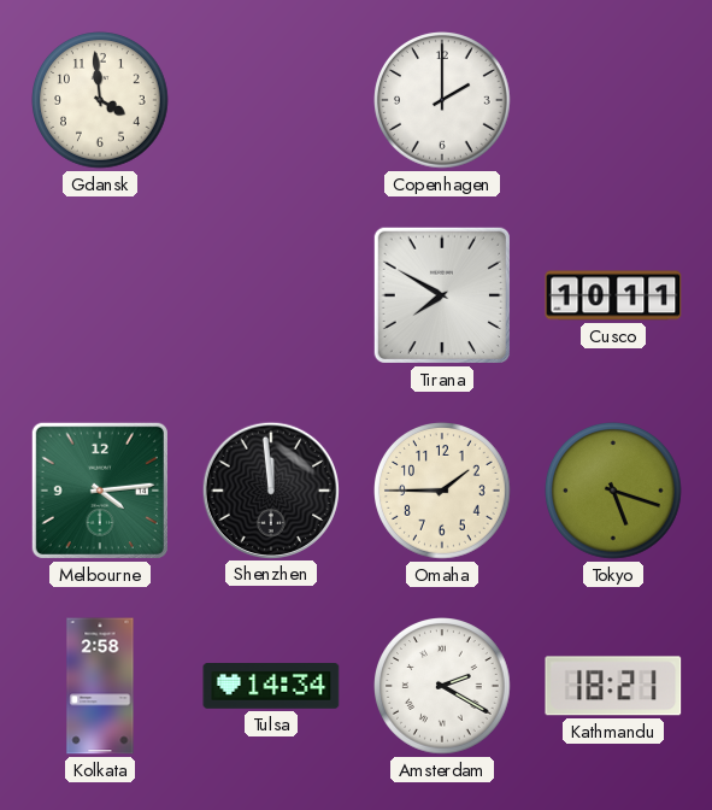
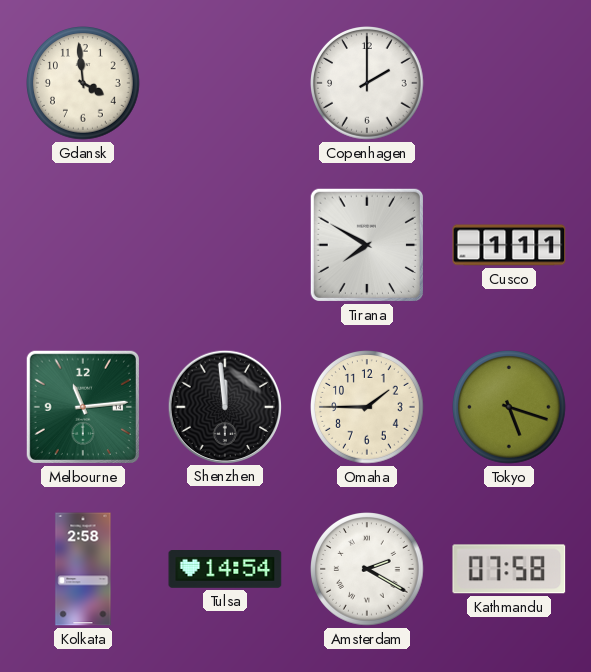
Cusco: 10:11 -> 1:11
Melbourne: 4:14 -> 11:14
Tulsa: 14:34 -> 14:54
Kathmandu: 18:21 -> 07:58
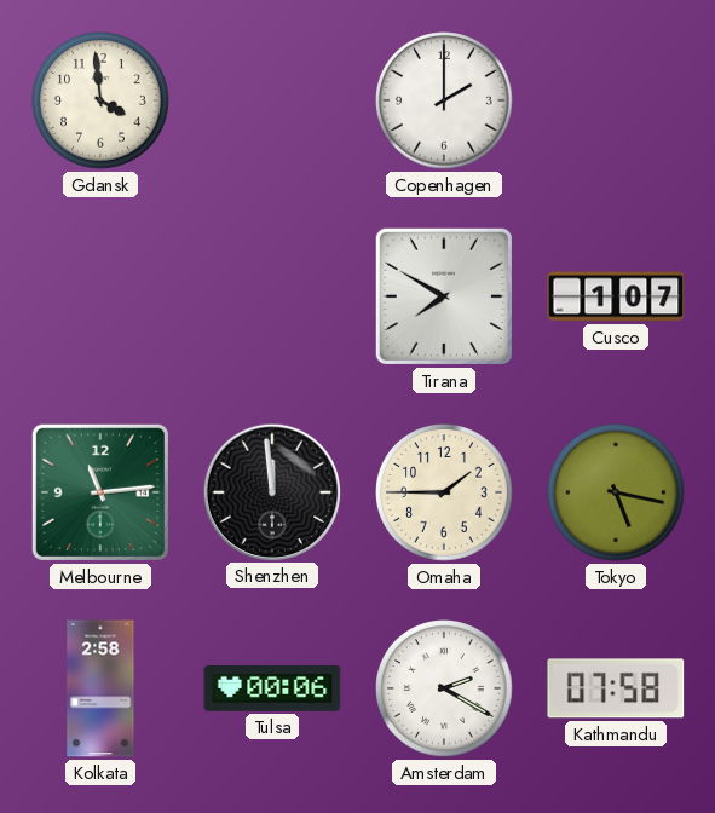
Cusco: 1:11 -> 1:07
Tokyo: 5:18 -> 5:17
Tulsa: 14:54 -> 00:06
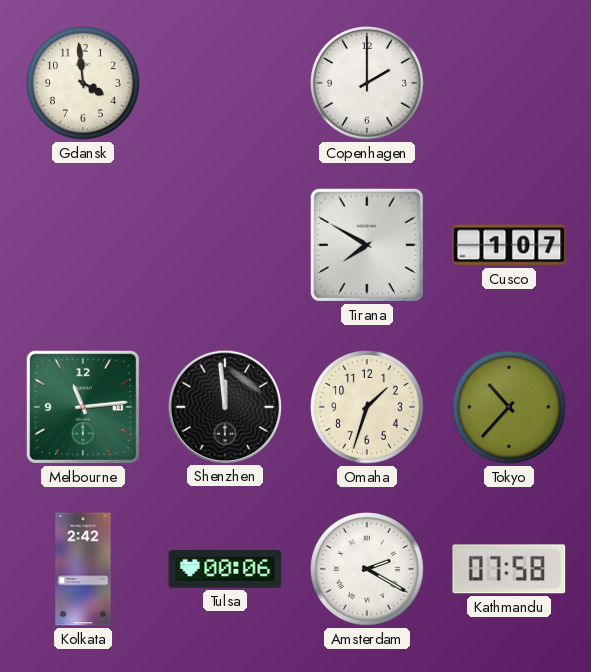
Omaha: 1:45 -> 1:33
Tokyo: 5:17 -> 10:37
Kolkata: 2:58 -> 2:42
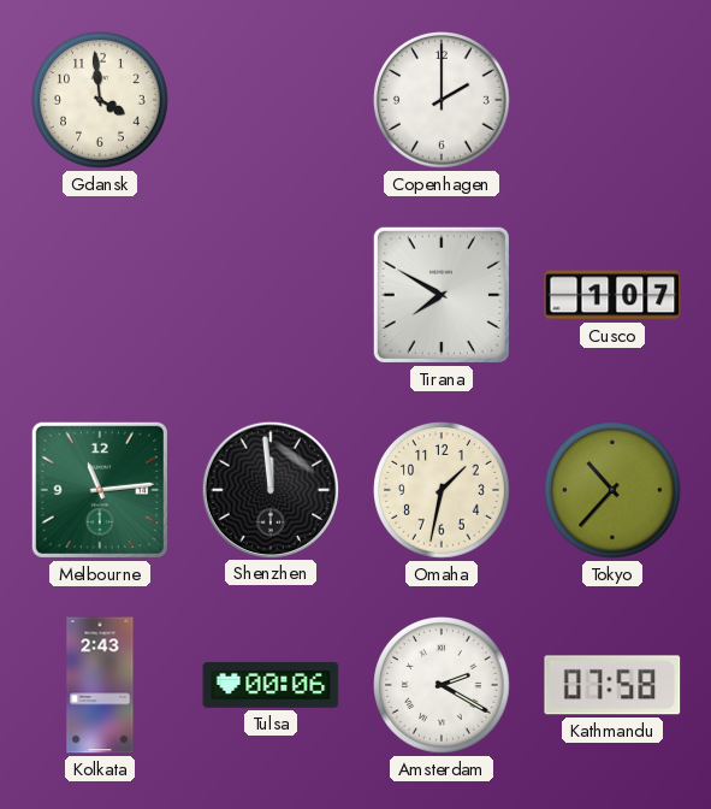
Omaha: 1:33 -> 1:32
Kolkata: 2:42 -> 2:43
